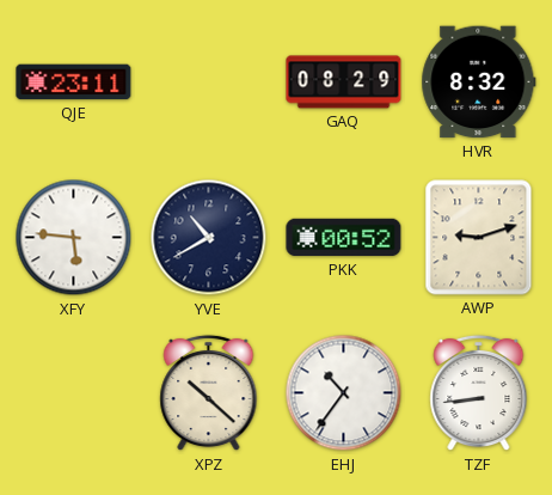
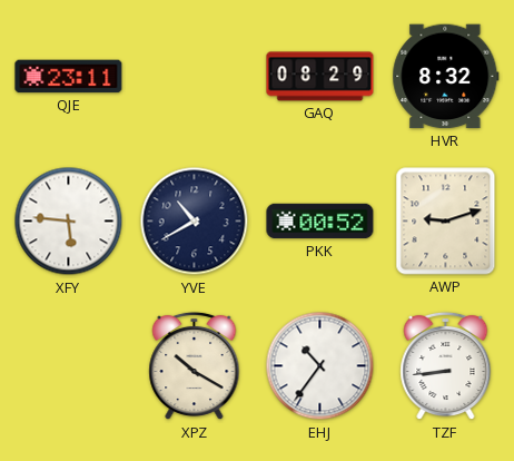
XPZ: 10:22 -> 10:20
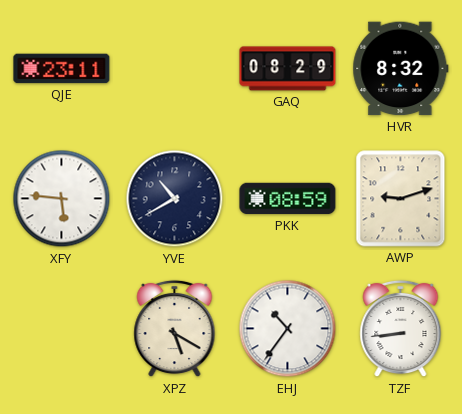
PKK: 00:52 -> 08:59
XPZ: 10:20 -> 5:20
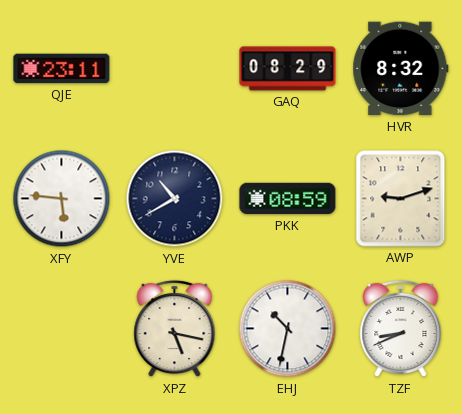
XPZ: 5:20 -> 5:17
EHJ: 10:36 -> 10:32
TZF: 8:44 -> 8:41
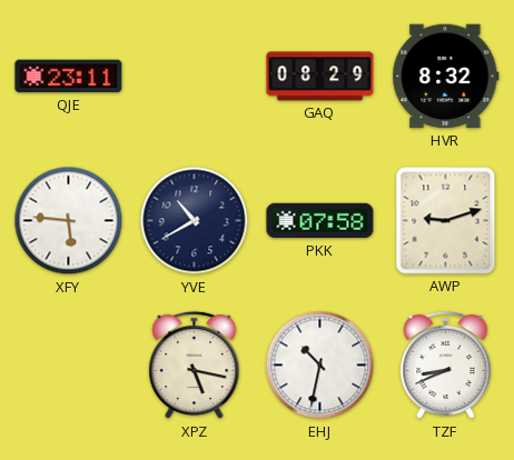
PKK: 08:59 -> 07:58
